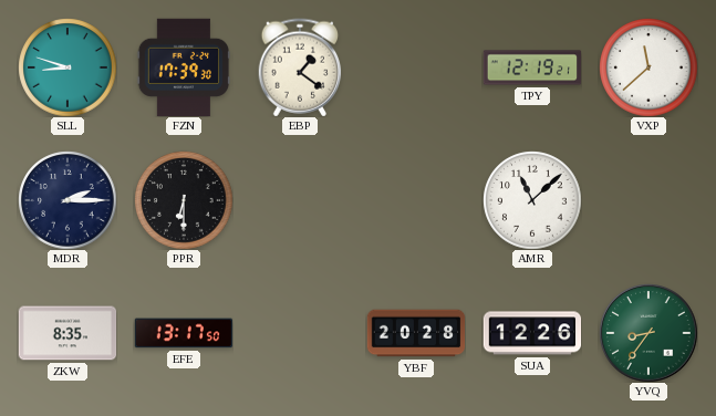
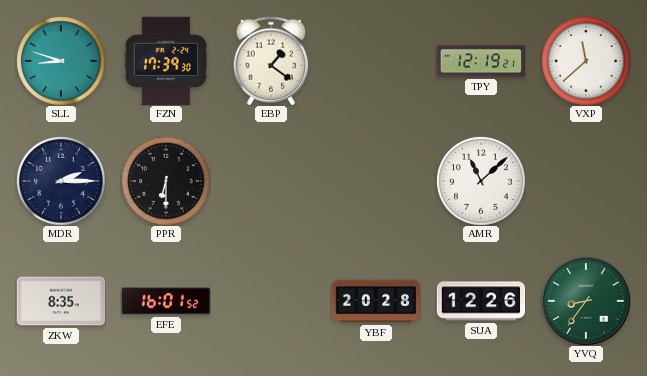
EFE: 13:17 -> 16:01
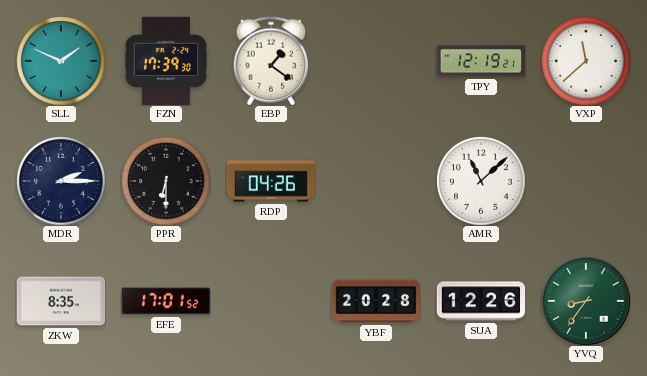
SLL: 8:48 -> 1:49
RDP: none -> 04:26
EFE: 16:01 -> 17:01
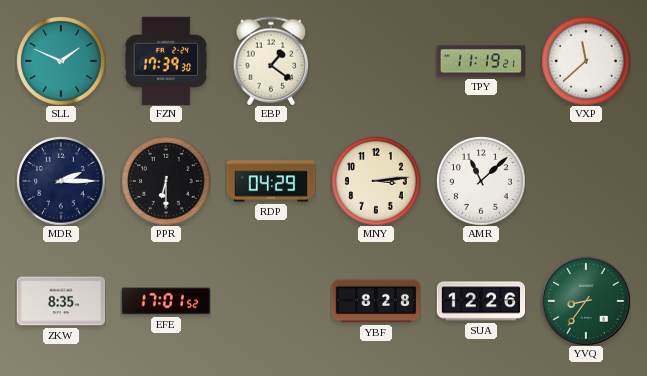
TPY: 12:19 -> 11:19
RDP: 04:26 -> 04:29
MNY: none -> 3:14
YBF: 20:28 -> 8:28
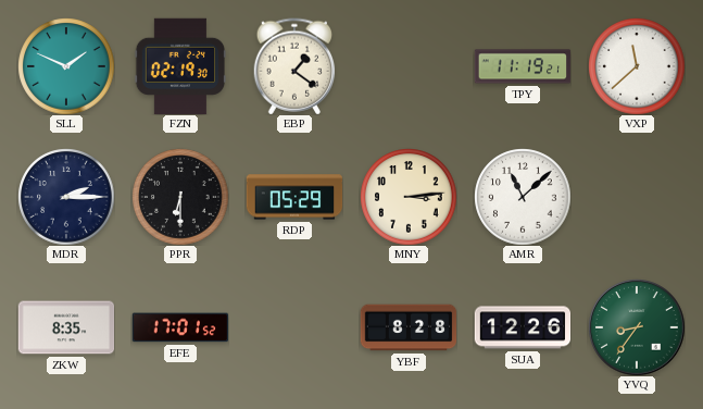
FZN: 17:39 -> 02:19
RDP: 04:29 -> 05:29
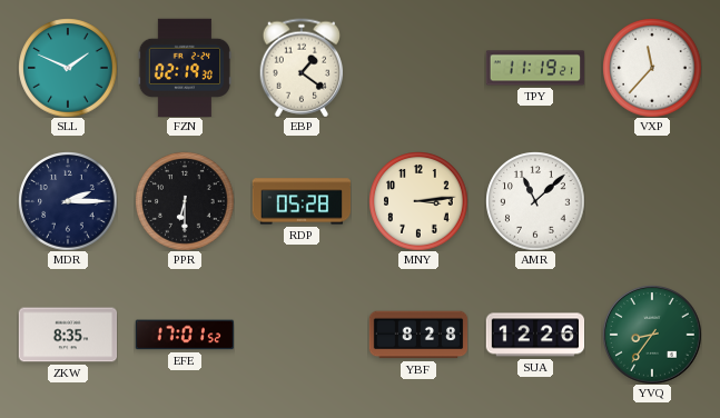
VXP: 11:38 -> 11:37
RDP: 05:29 -> 05:28
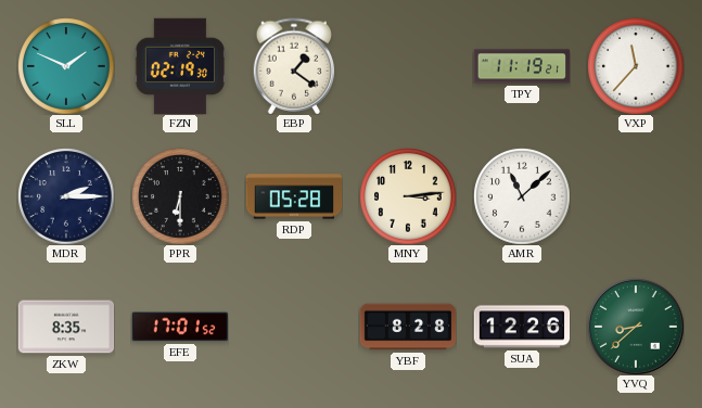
YVQ: 8:36 -> 8:38
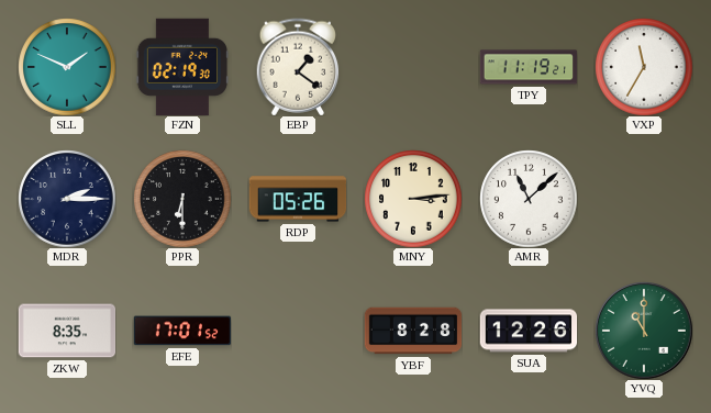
VXP: 11:37 -> 11:35
RDP: 05:28 -> 05:26
YVQ: 8:38 -> 11:00
